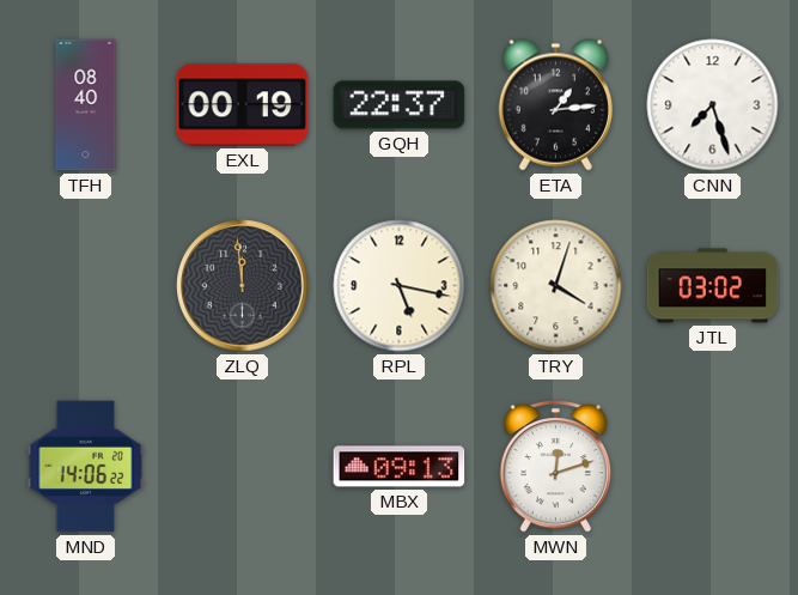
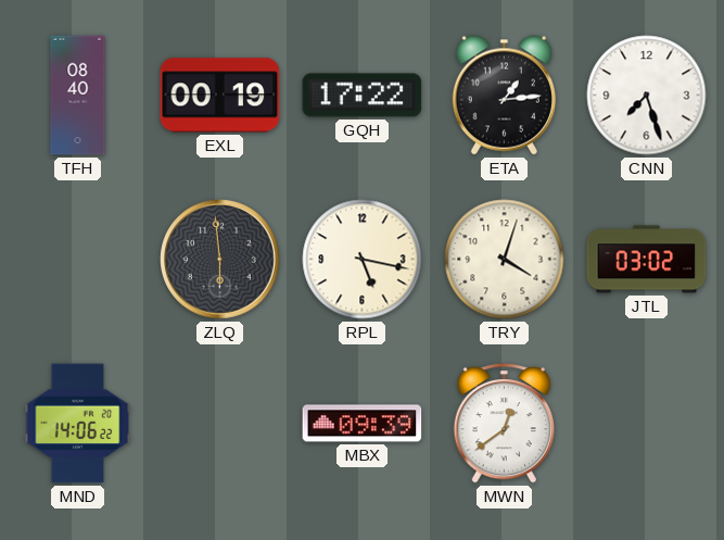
GQH: 22:37 -> 17:22
ZLQ: 11:59 -> 5:59
MBX: 09:13 -> 09:39
MWN: 12:12 -> 12:39
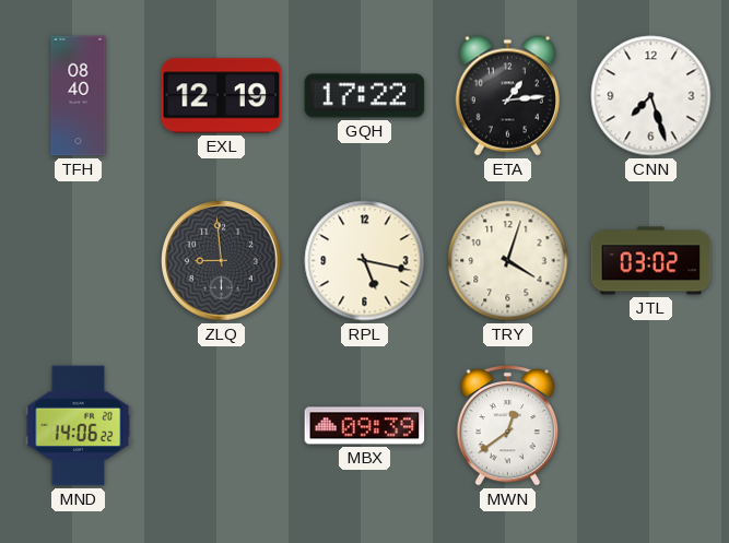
EXL: 00:19 -> 12:19
ZLQ: 5:59 -> 8:59
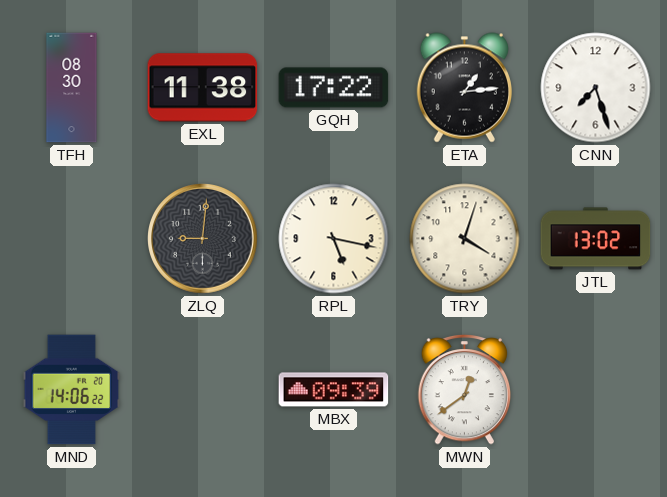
TFH: 08:40 -> 08:30
EXL: 12:19 -> 11:38
ZLQ: 8:59 -> 9:01
JTL: 03:02 -> 13:02
